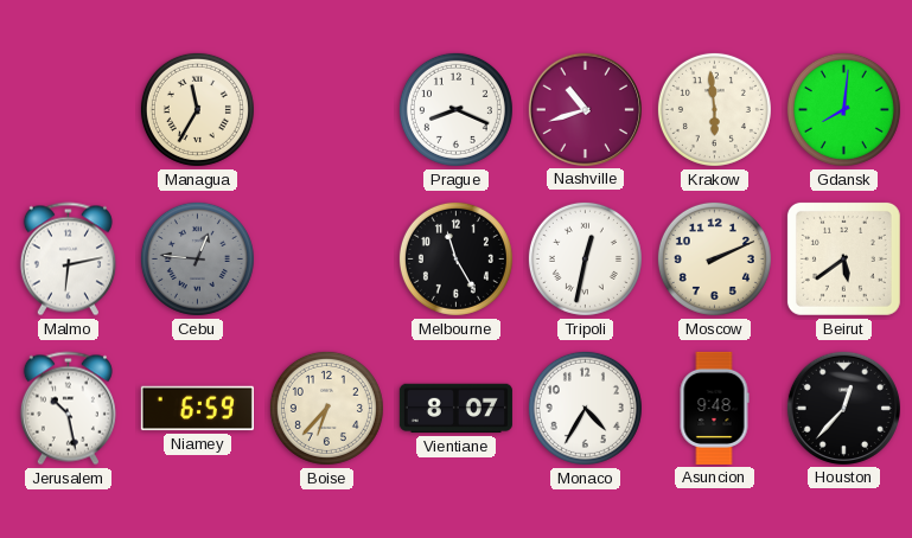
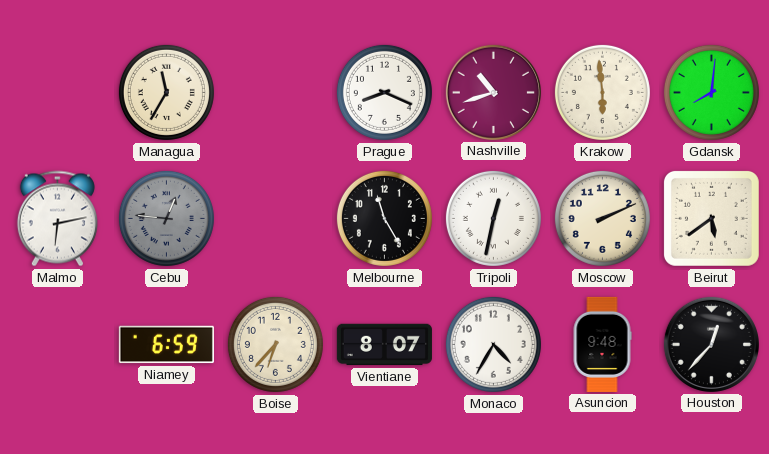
Jerusalem: 10:28 -> none
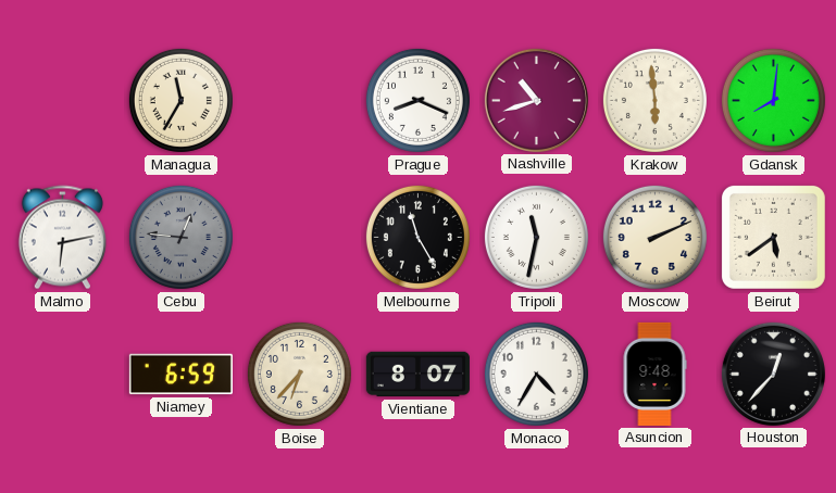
Tripoli: 12:32 -> 11:32
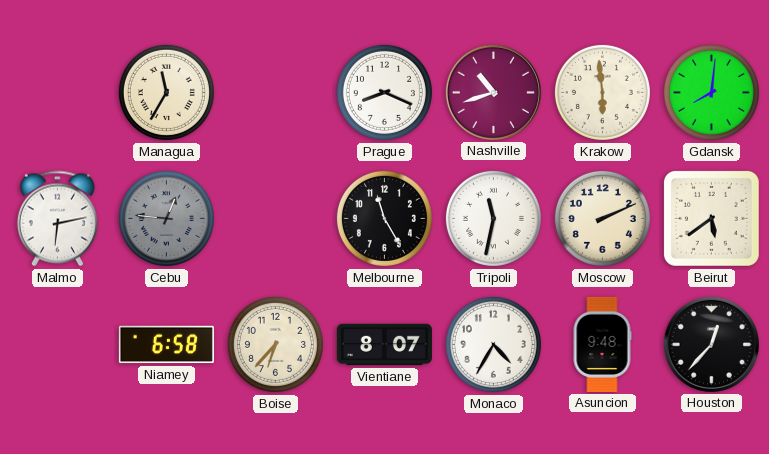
Niamey: 6:59 -> 6:58
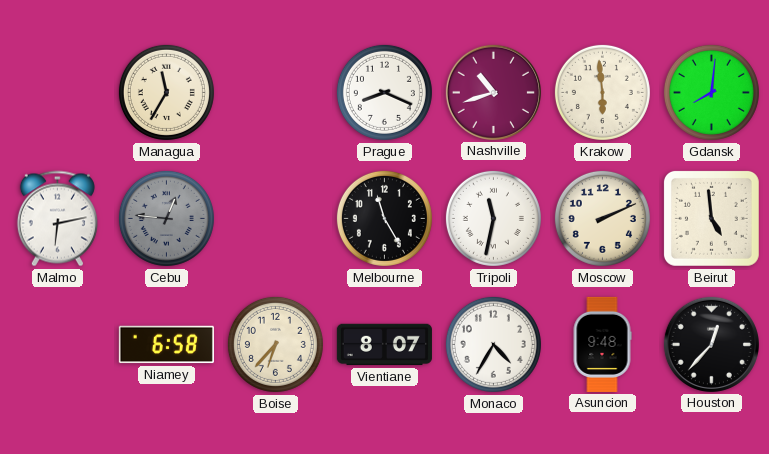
Beirut: 5:39 -> 4:59
